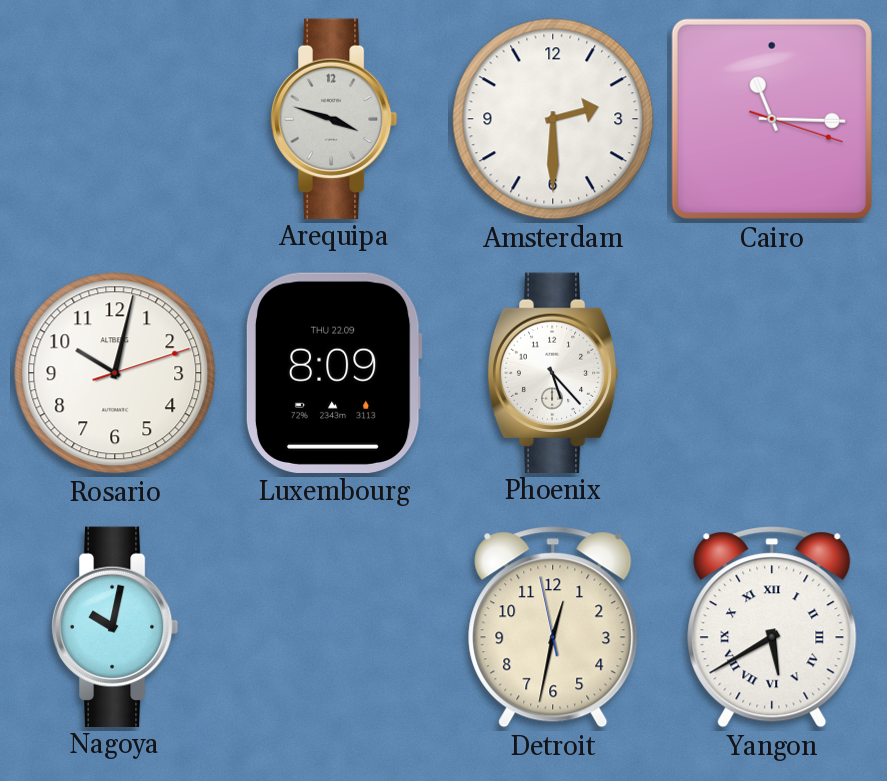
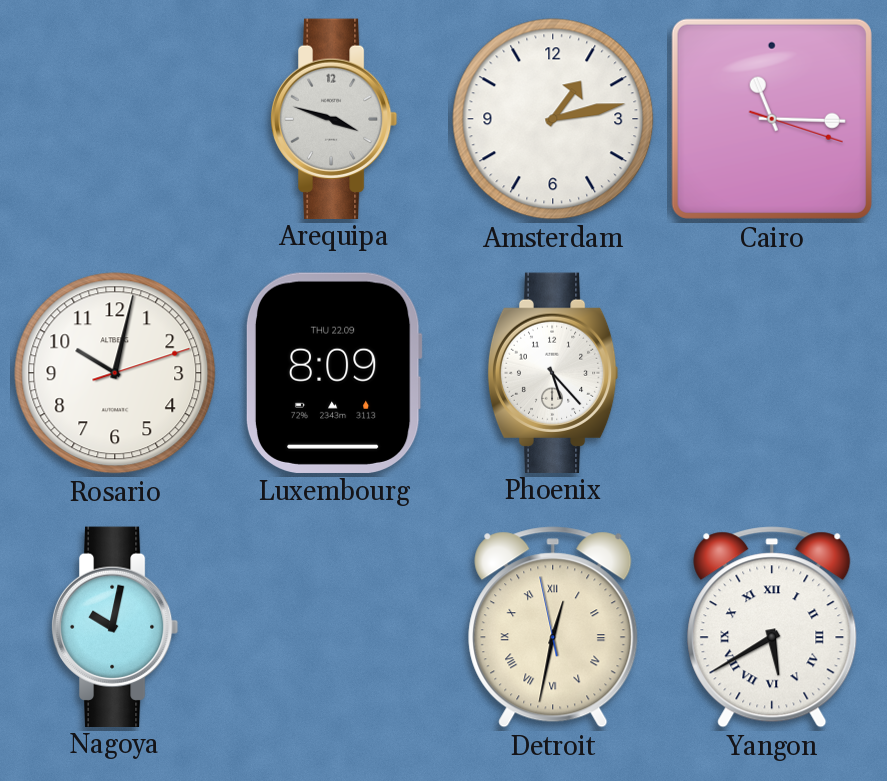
Amsterdam: 2:30 -> 1:13
Detroit numerals: Arabic -> Roman
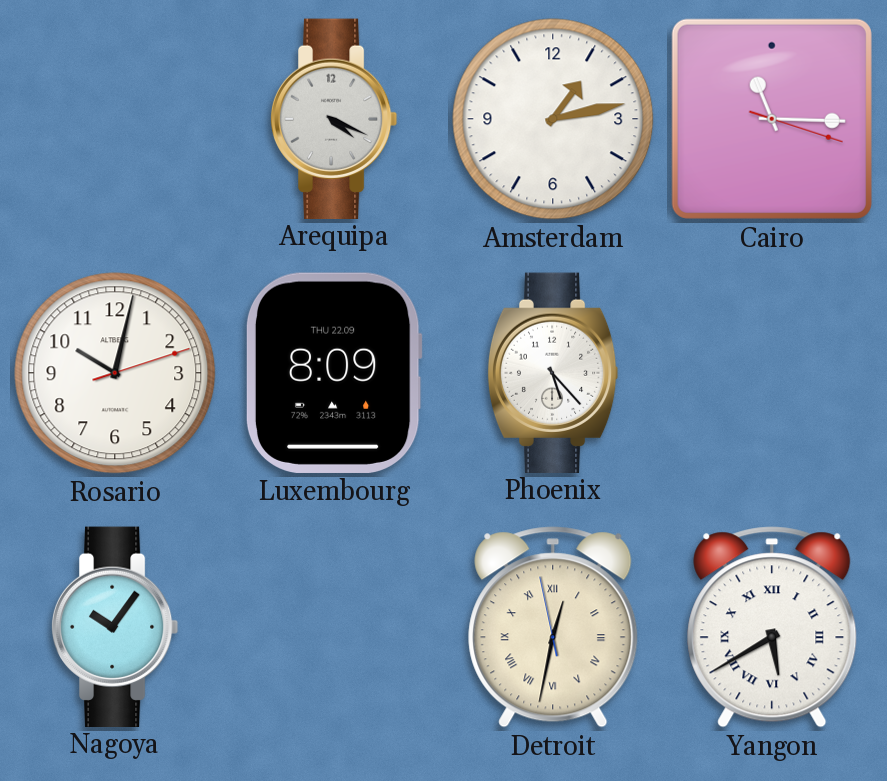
Arequipa: 3:48 -> 4:19
Nagoya: 10:02 -> 10:06
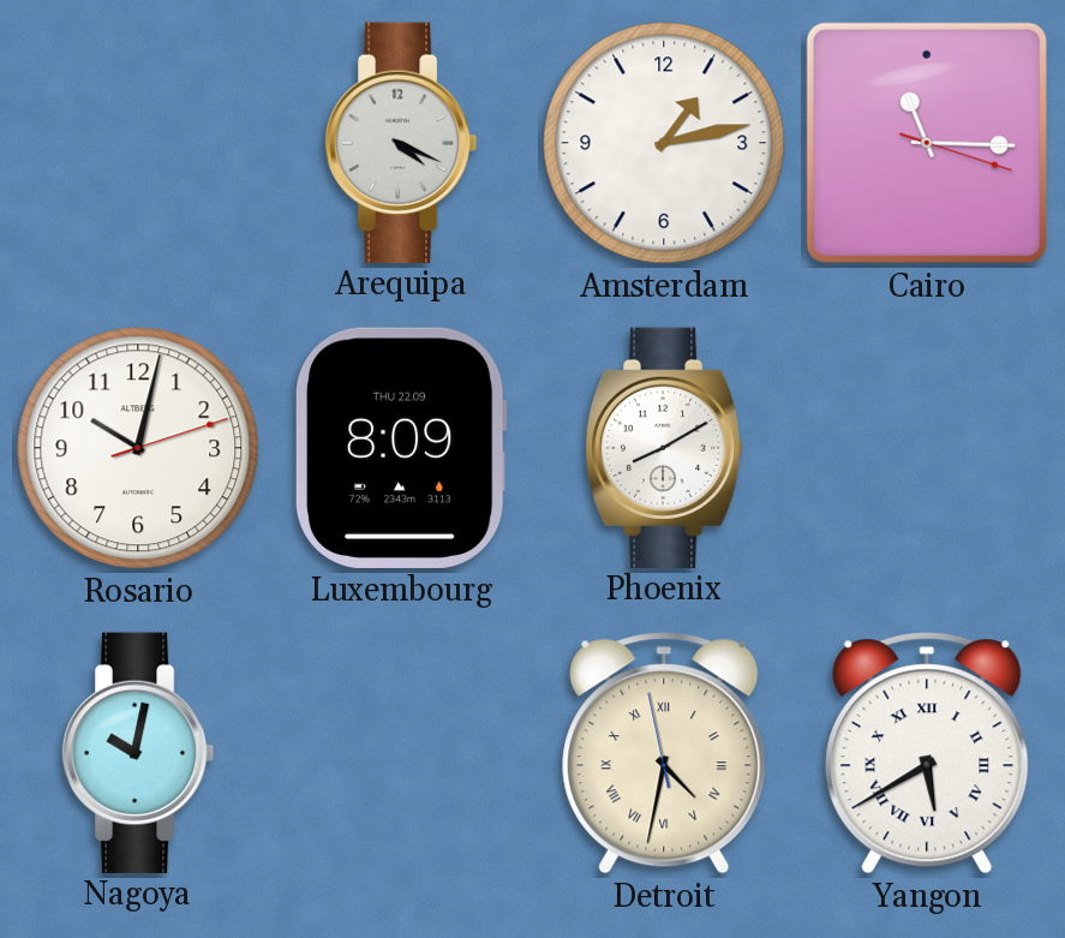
Phoenix: 5:23 -> 8:10
Nagoya: 10:06 -> 10:02
Detroit: 12:31 -> 4:31
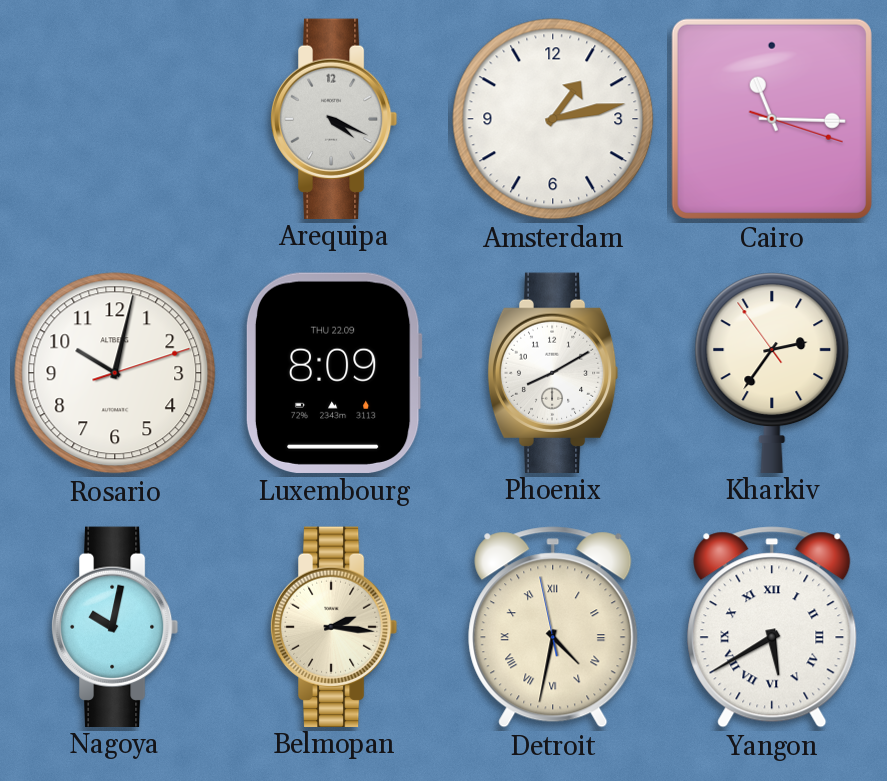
Kharkiv: none -> 2:35
Belmopan: none -> 2:16
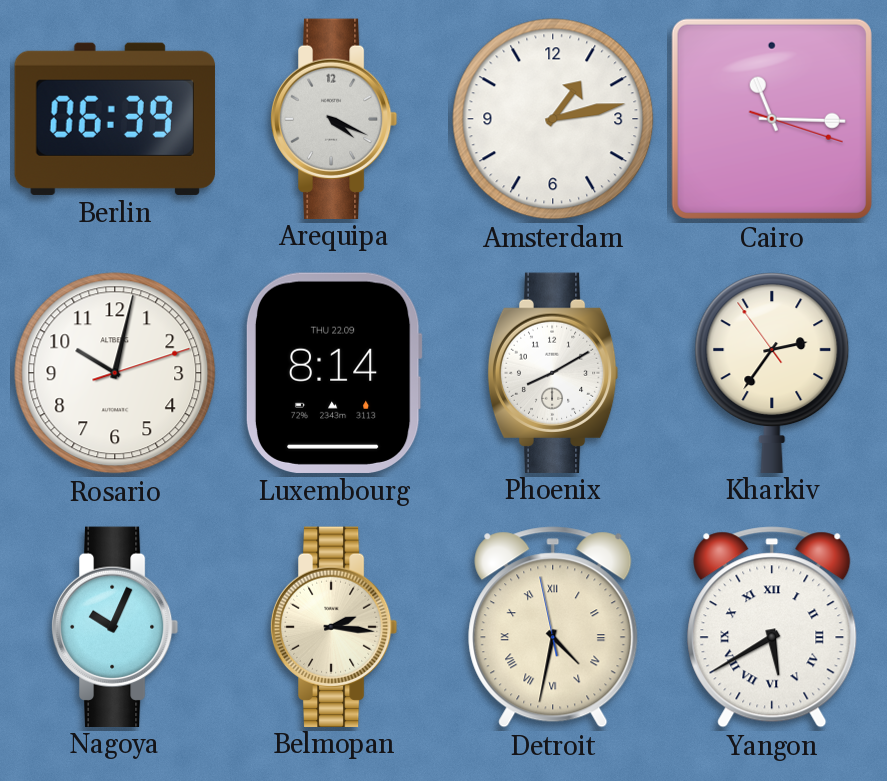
Berlin: none -> 06:39
Luxembourg: 8:09 -> 8:14
Nagoya: 10:02 -> 10:04
